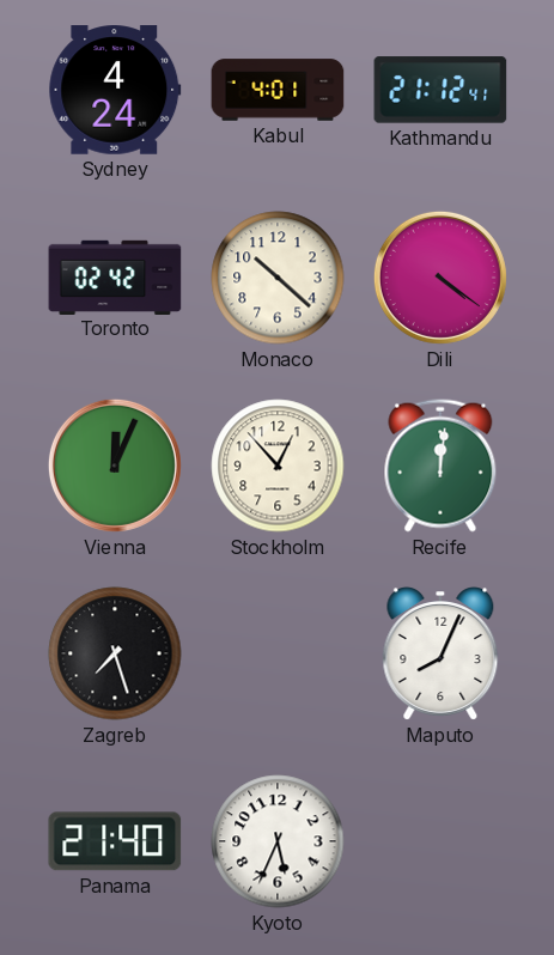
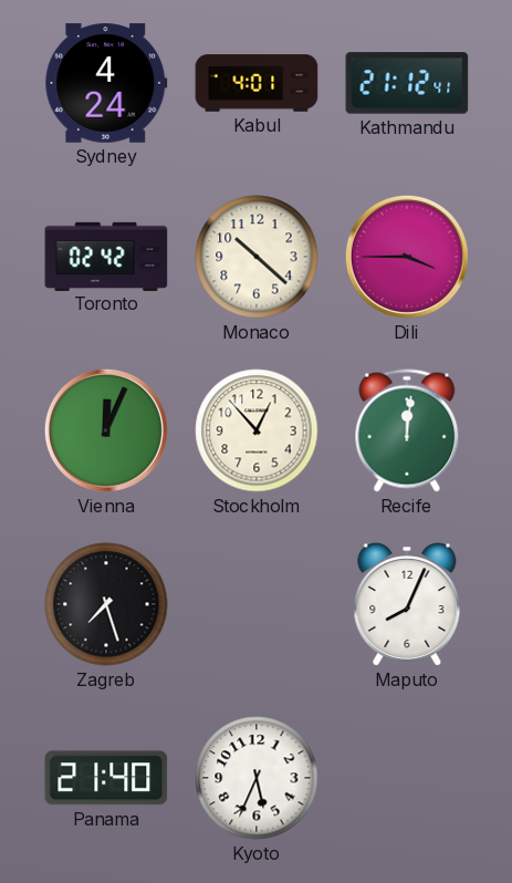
Dili: 4:21 -> 3:45
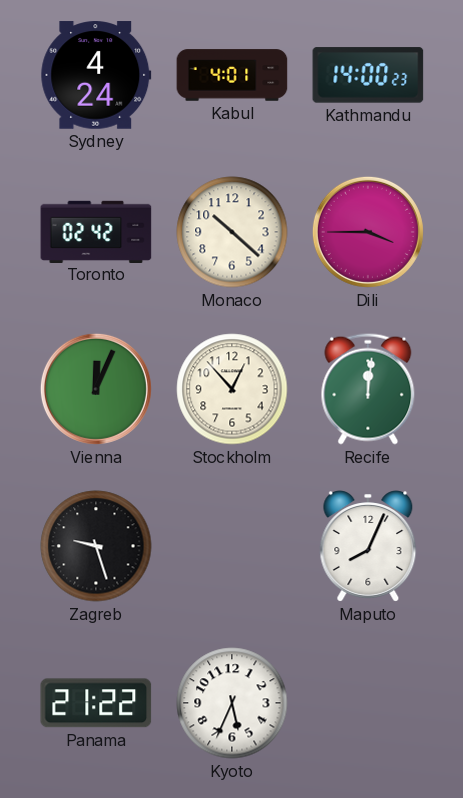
Kathmandu: 21:12 -> 14:00
Zagreb: 7:27 -> 9:27
Panama: 21:40 -> 21:22
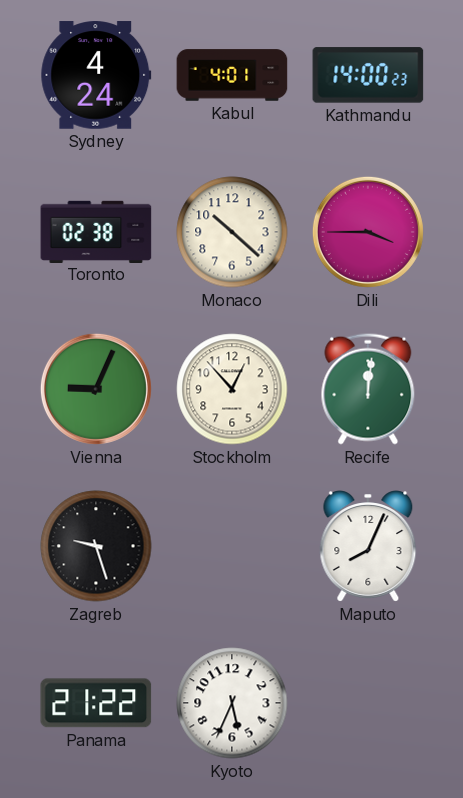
Toronto: 02:42 -> 02:38
Vienna: 12:04 -> 9:04
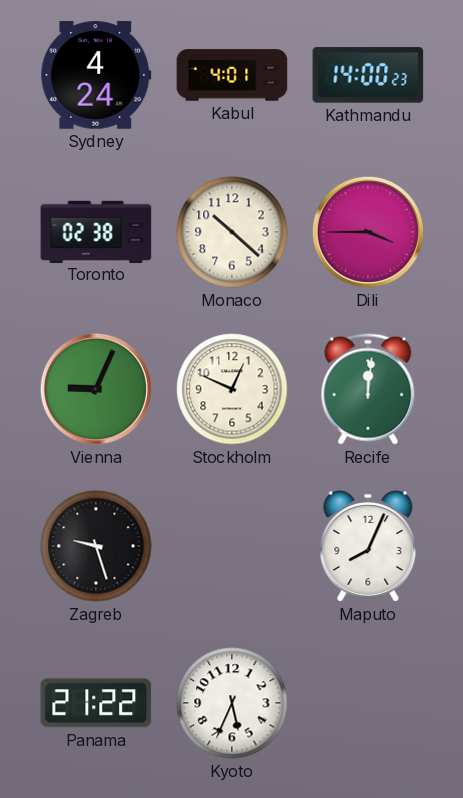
Stockholm: 12:53 -> 12:49
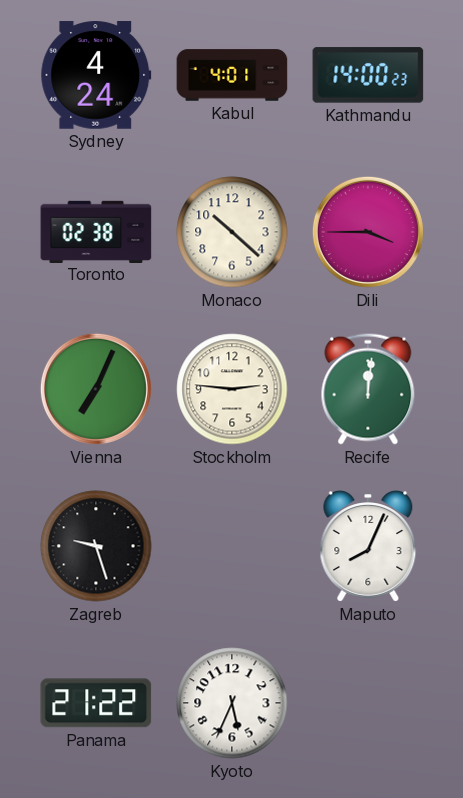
Vienna: 9:04 -> 7:04
Stockholm: 12:49 -> 2:46
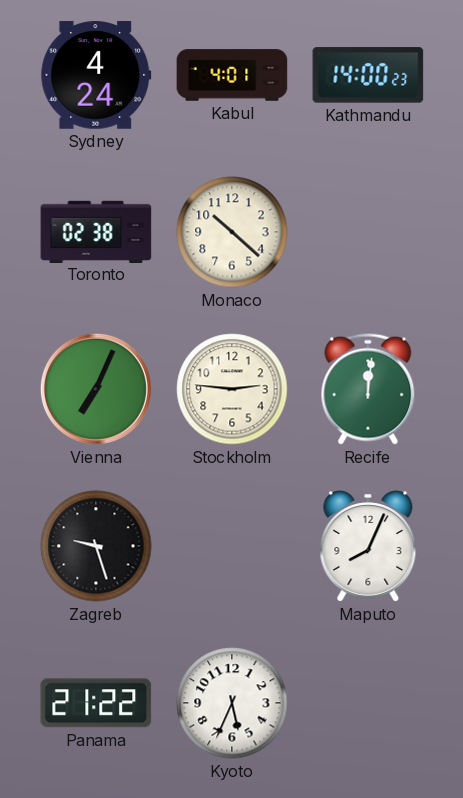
Dili: 3:45 -> none
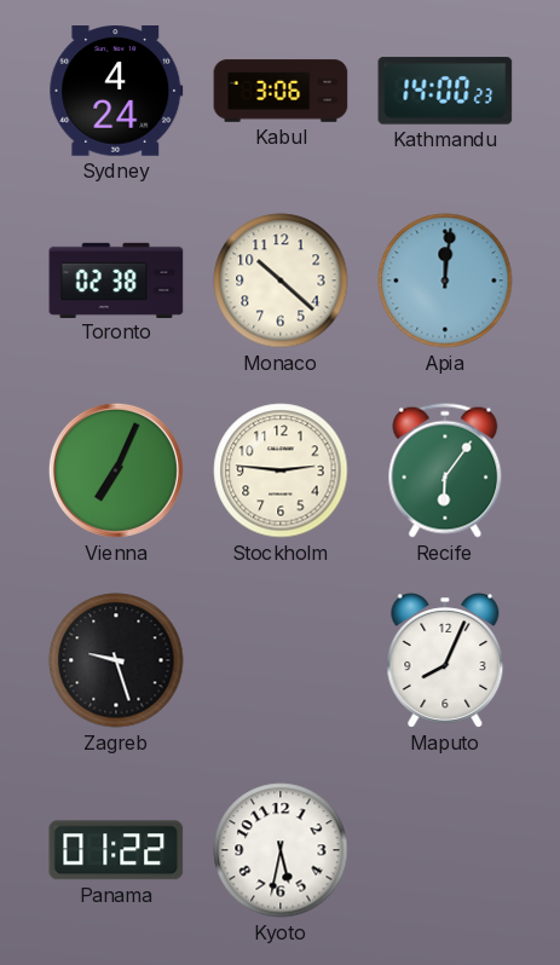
Kabul: 4:01 -> 3:06
Apia: none -> 12:01
Recife: 12:01 -> 6:06
Panama: 21:22 -> 01:22
Kyoto: 5:34 -> 5:32
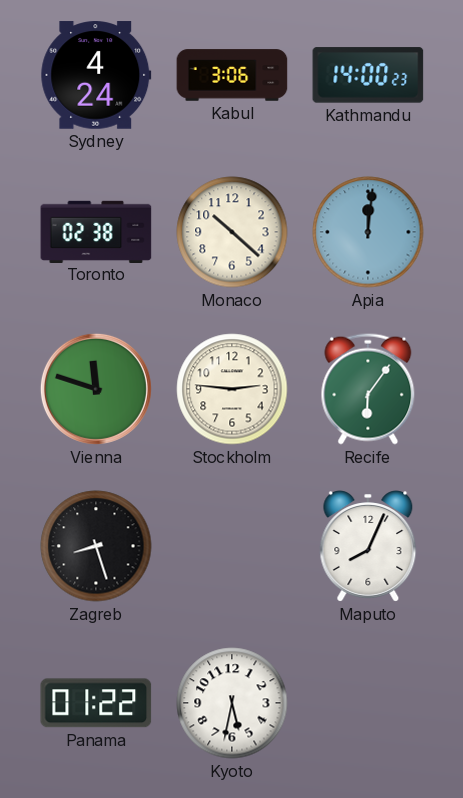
Vienna: 7:04 -> 11:48
Zagreb: 9:27 -> 8:27
